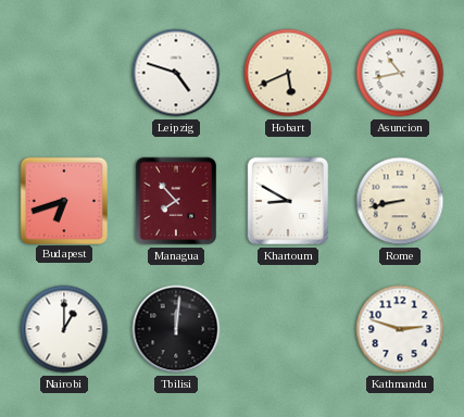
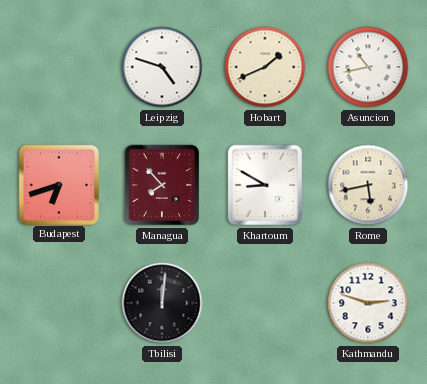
Hobart: 5:41 -> 1:41
Rome: 8:43 -> 5:43
Nairobi: 1:00 -> none
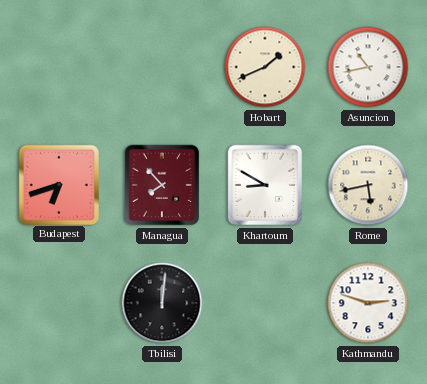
Leipzig: 4:48 -> none
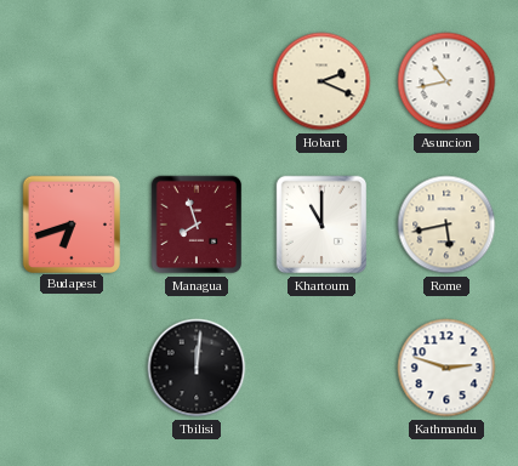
Hobart: 1:41 -> 2:19
Managua: 7:53 -> 7:57
Khartoum: 8:50 -> 11:00
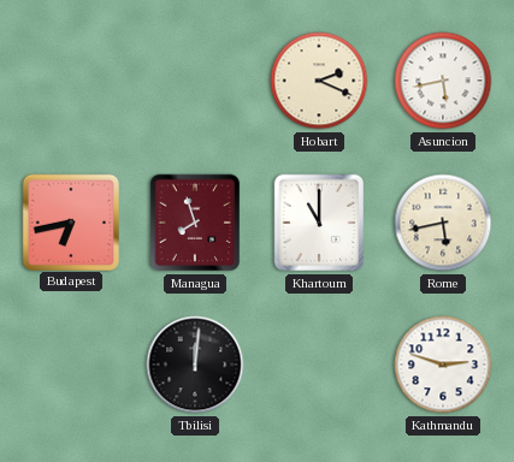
Asuncion: 10:43 -> 5:43
Budapest: 6:42 -> 6:43
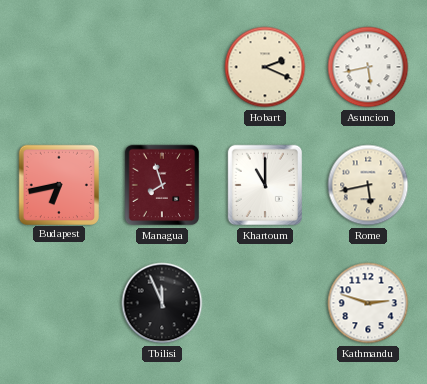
Tbilisi: 12:01 -> 11:56
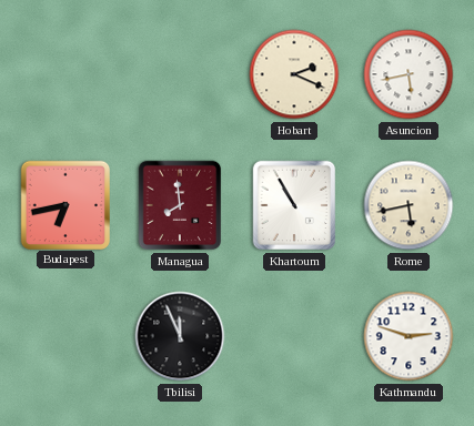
Managua: 7:57 -> 7:59
Khartoum: 11:00 -> 10:55
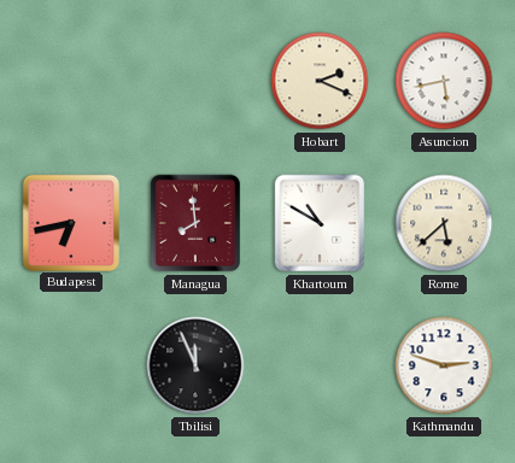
Khartoum: 10:55 -> 10:50
Rome: 5:43 -> 5:38
